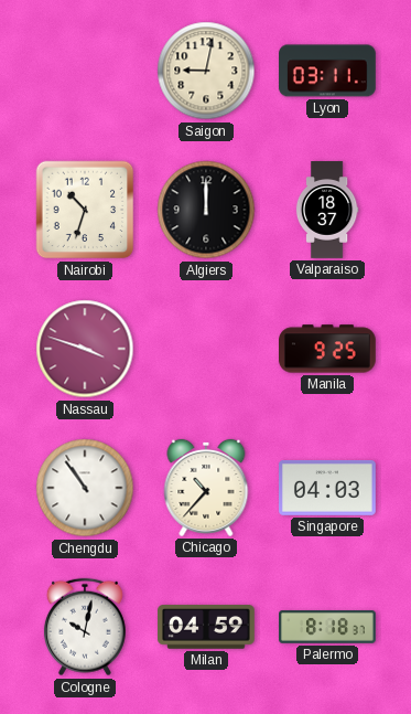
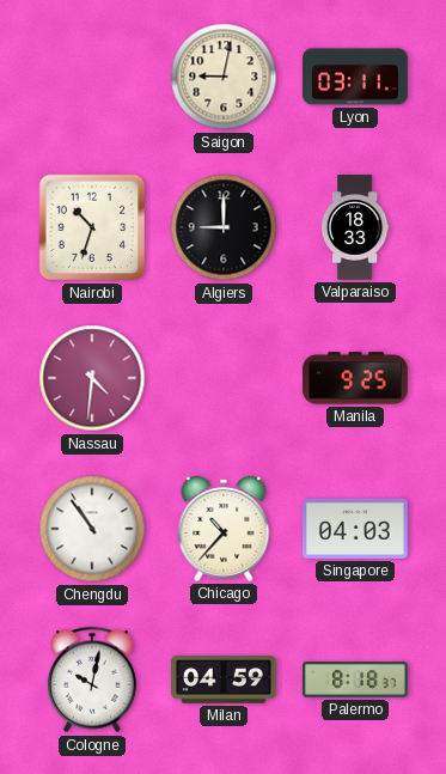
Algiers: 12:00 -> 9:00
Valparaiso: 18:37 -> 18:33
Nassau: 3:48 -> 4:31
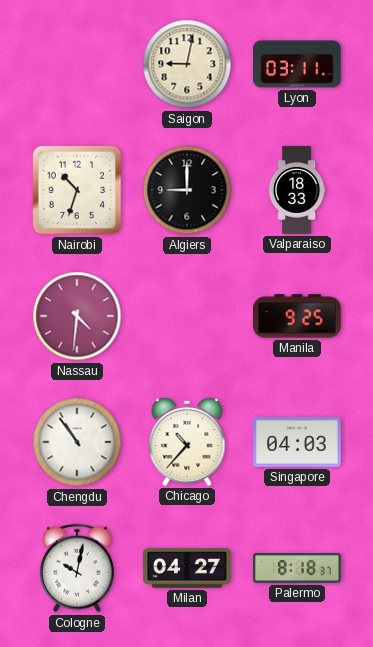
Milan: 04:59 -> 04:27
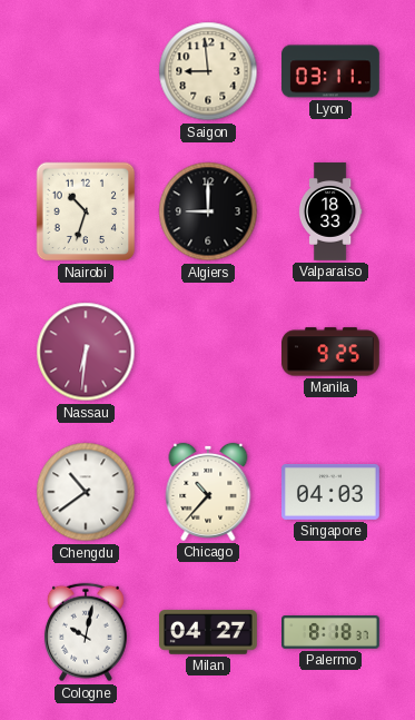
Saigon: 9:02 -> 8:59
Nassau: 4:31 -> 6:31
Chengdu: 10:54 -> 10:39
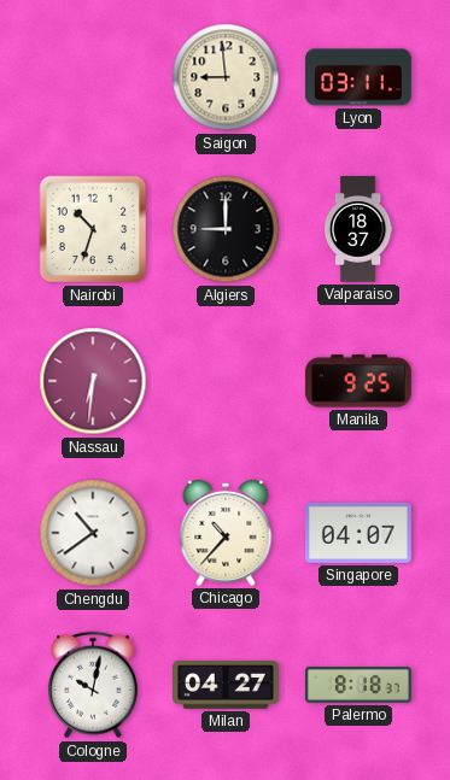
Valparaiso: 18:33 -> 18:37
Singapore: 04:03 -> 04:07
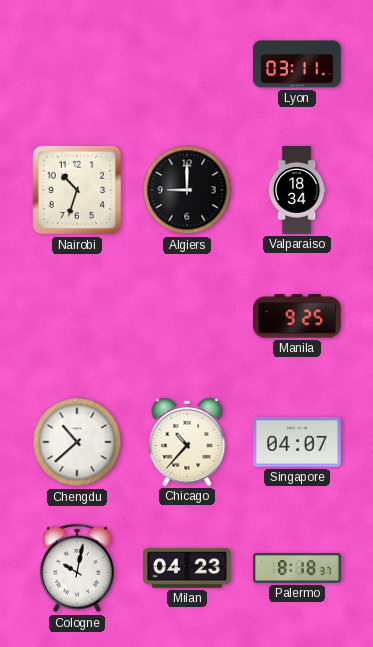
Saigon: 8:59 -> none
Valparaiso: 18:37 -> 18:34
Nassau: 6:31 -> none
Chengdu: 10:39 -> 10:38
Milan: 04:27 -> 04:23
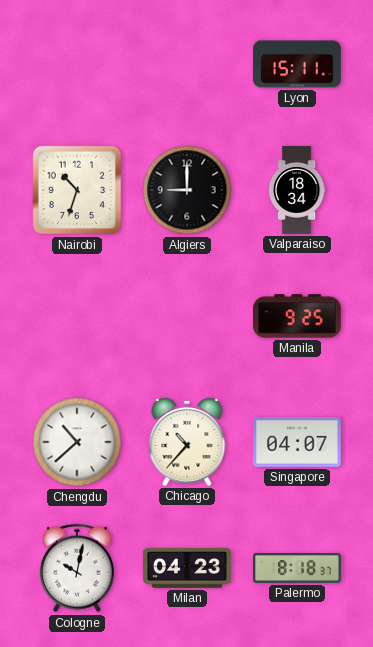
Lyon: 03:11 -> 15:11
